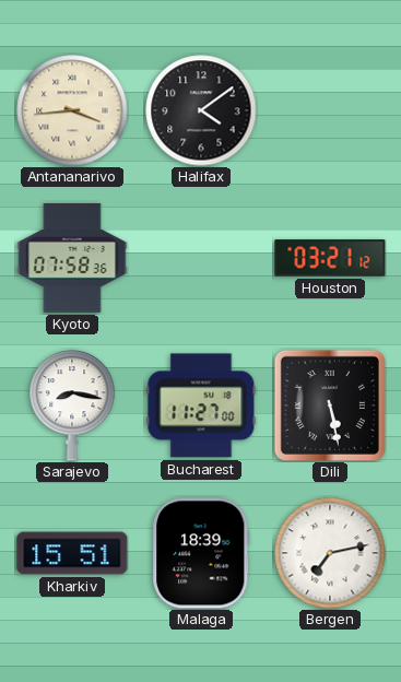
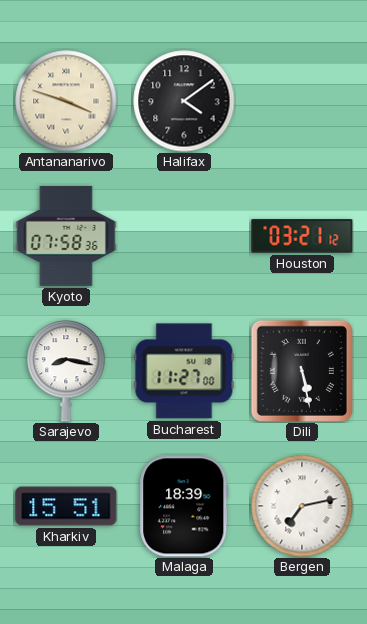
Antananarivo: 3:44 -> 3:48
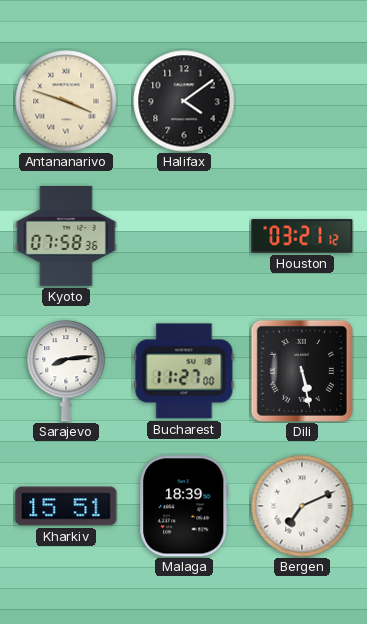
Sarajevo: 8:17 -> 8:14
Bergen: 7:13 -> 7:11
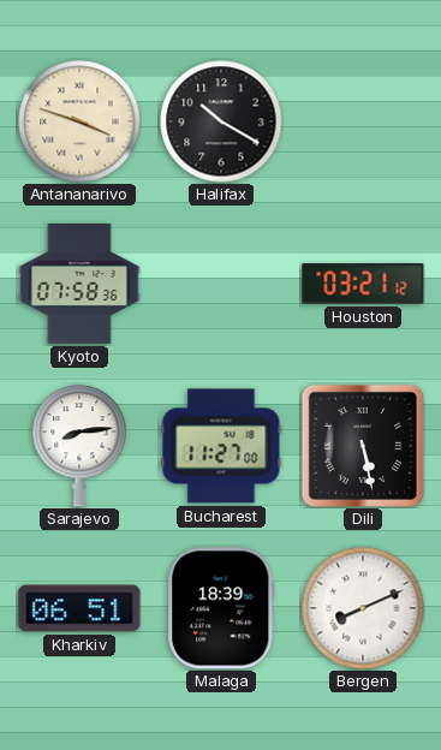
Halifax: 4:09 -> 10:20
Kharkiv: 15:51 -> 06:51
Bergen: 7:11 -> 8:11
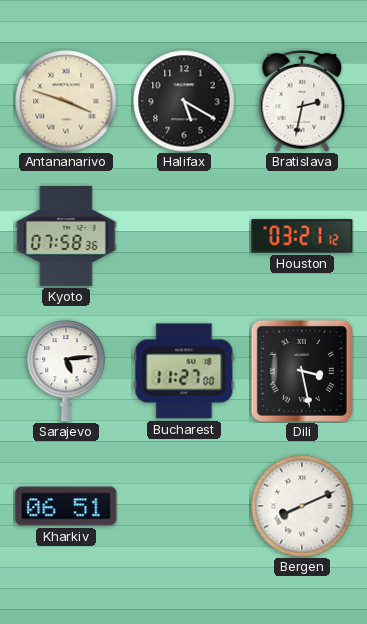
Halifax: 10:20 -> 5:20
Bratislava: none -> 2:32
Sarajevo: 8:14 -> 5:14
Dili: 5:28 -> 3:28
Malaga: 18:39 -> none
